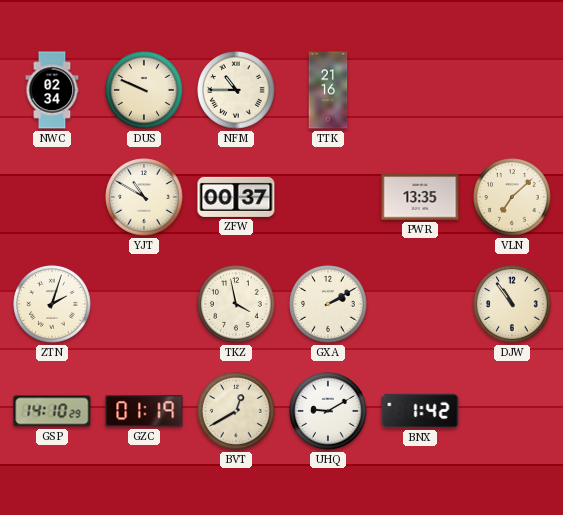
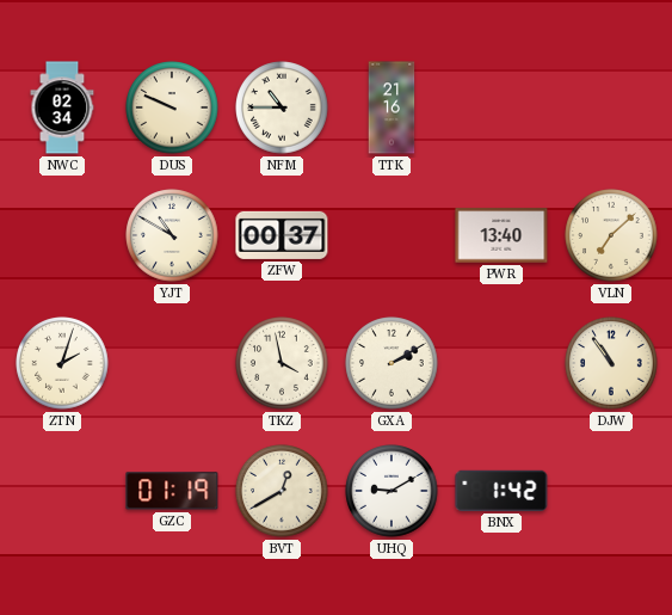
PWR: 13:35 -> 13:40
GSP: 14:10 -> none
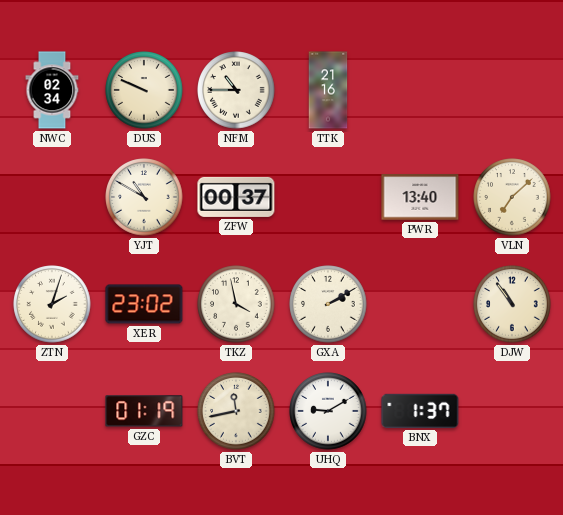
XER: none -> 23:02
BVT: 12:40 -> 11:43
BNX: 1:42 -> 1:37
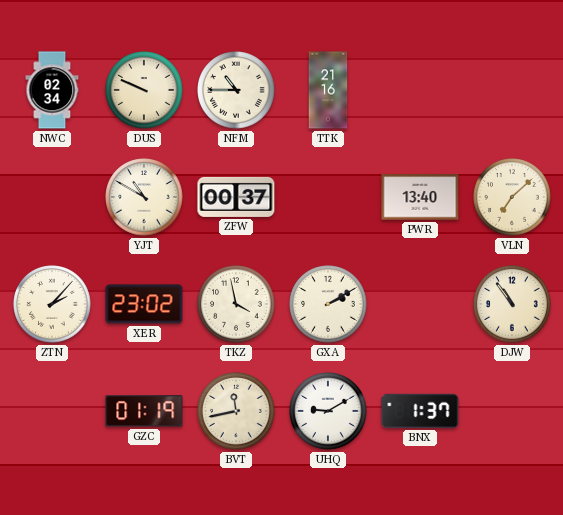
ZTN: 2:03 -> 2:07
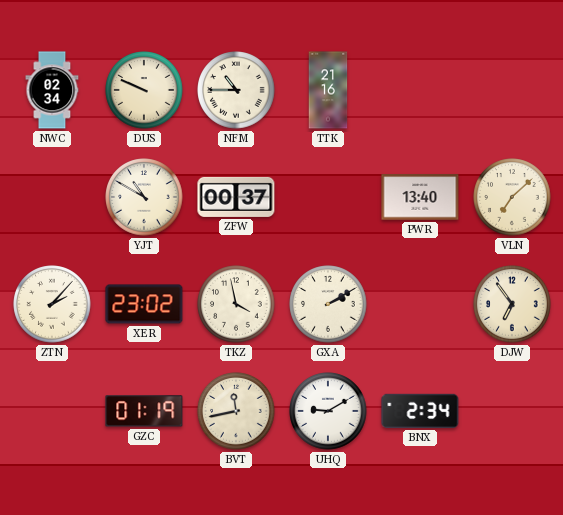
DJW: 10:54 -> 6:54
BNX: 1:37 -> 2:34
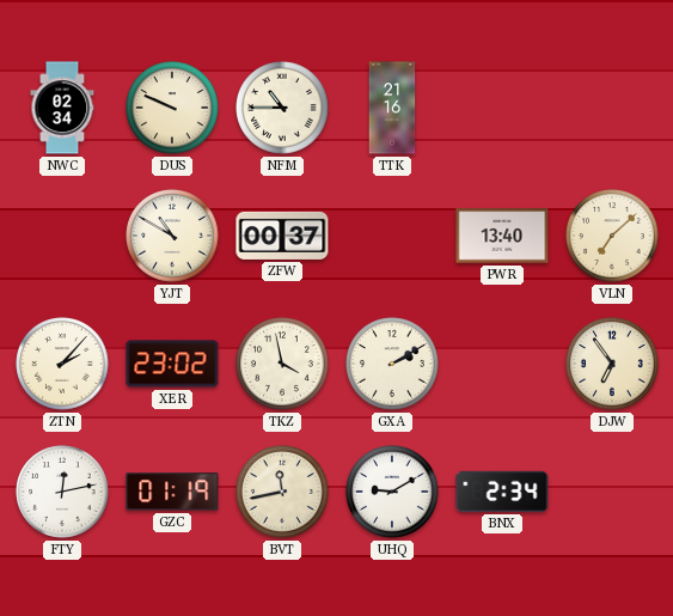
FTY: none -> 12:13
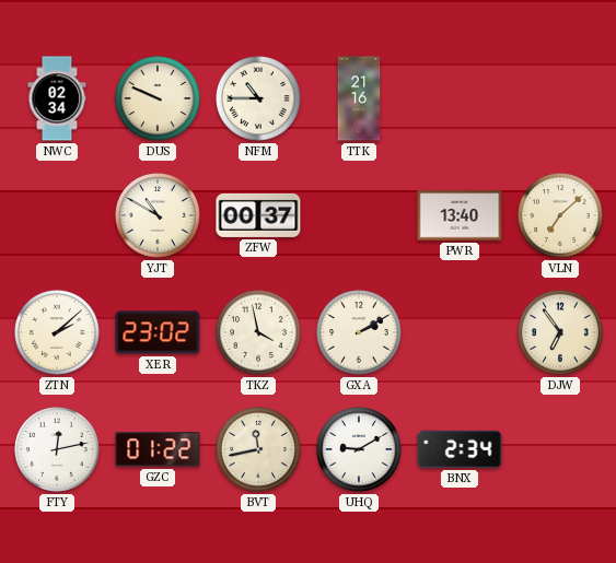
ZTN: 2:07 -> 2:08
GZC: 01:19 -> 01:22
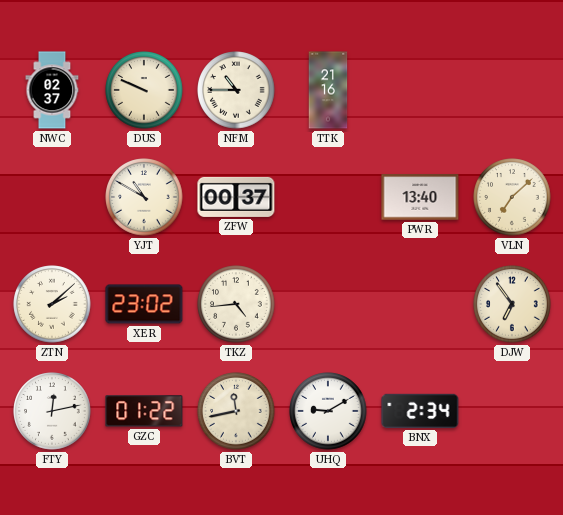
NWC: 02:34 -> 02:37
TKZ: 3:58 -> 4:44
GXA: 2:10 -> none
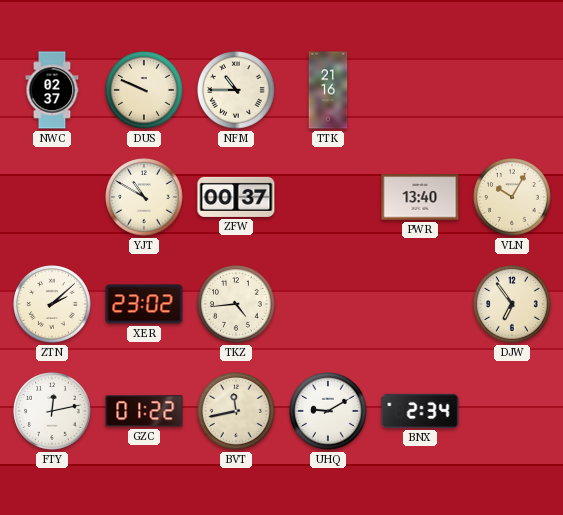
VLN: 7:08 -> 10:05
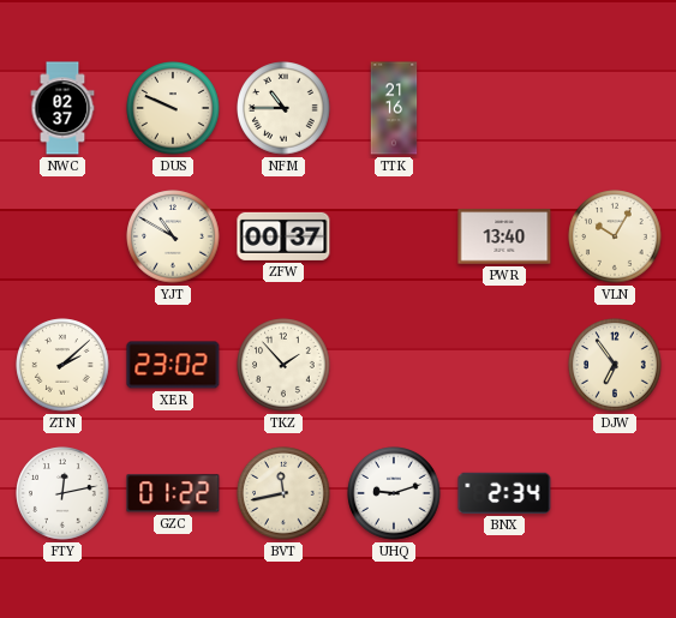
TKZ: 4:44 -> 1:53
UHQ: 9:10 -> 9:12
